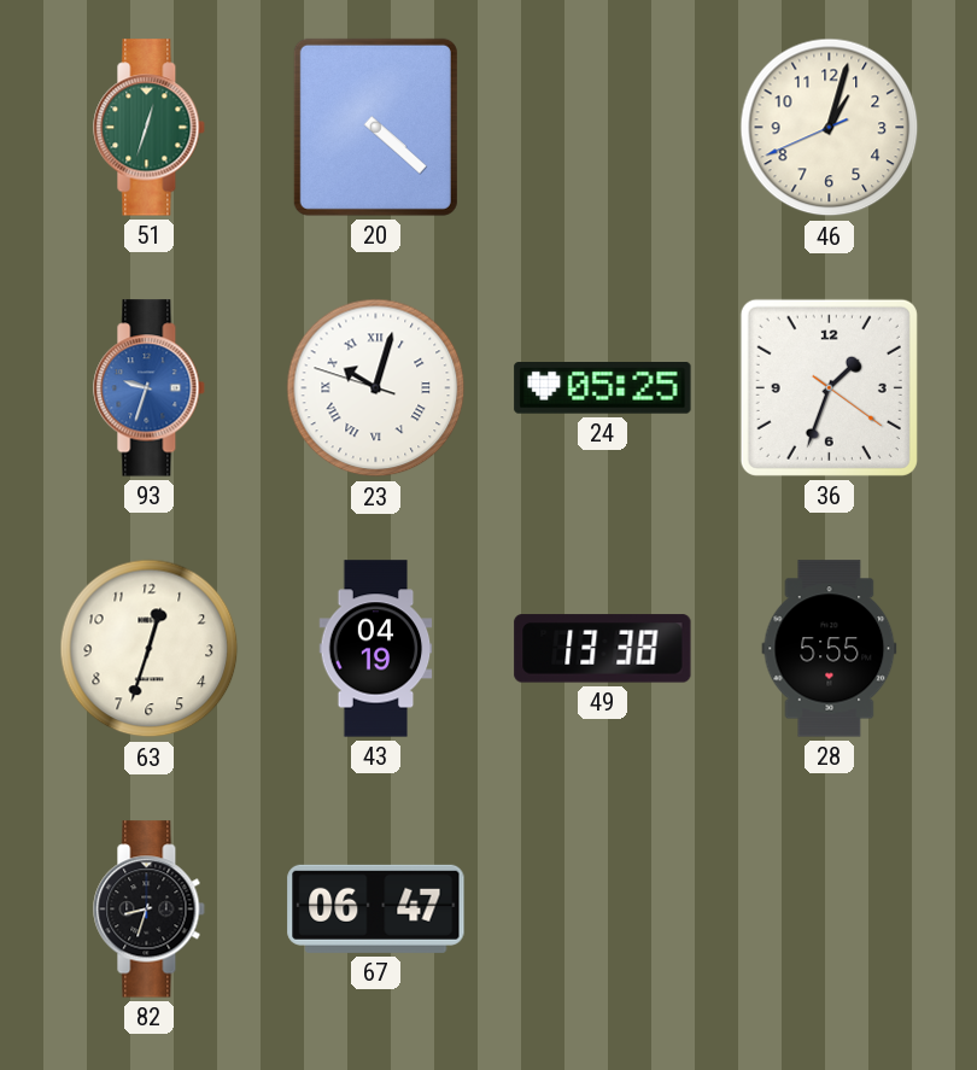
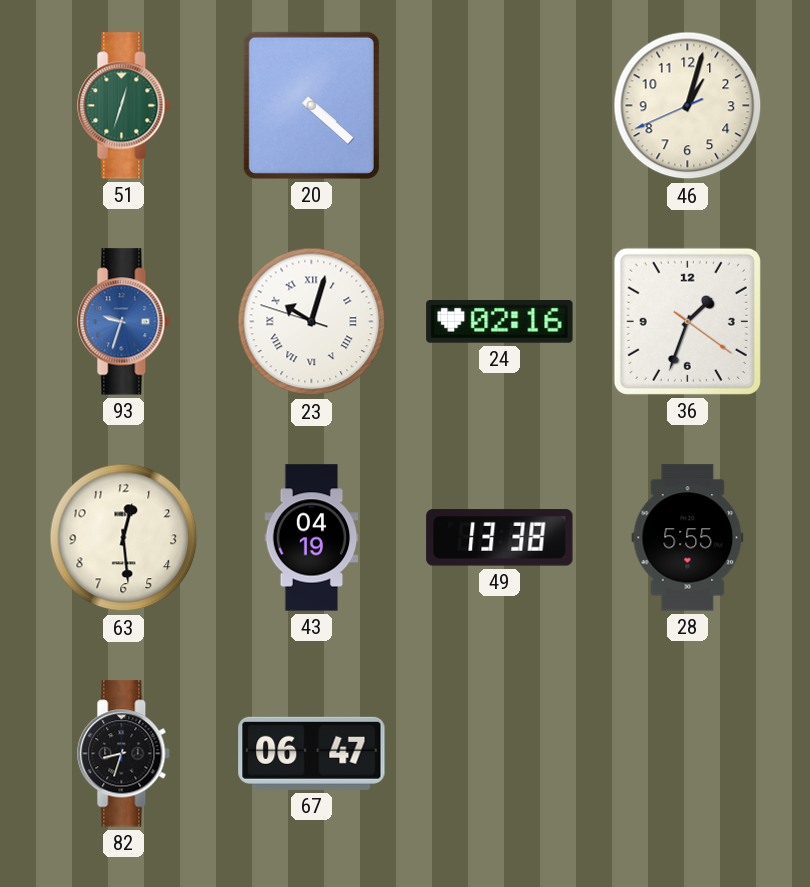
24: 05:25 -> 02:16
63: 12:33 -> 12:29
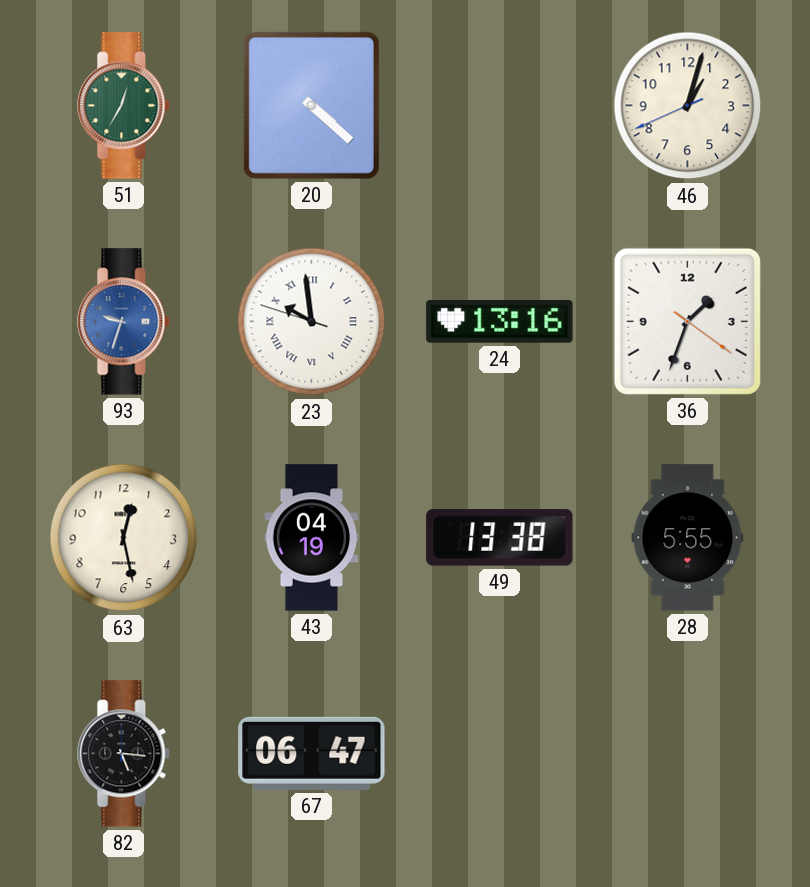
51: 12:33 -> 12:35
23: 10:02 -> 9:58
24: 02:16 -> 13:16
63: 12:29 -> 12:28
82: 8:33 -> 5:16
